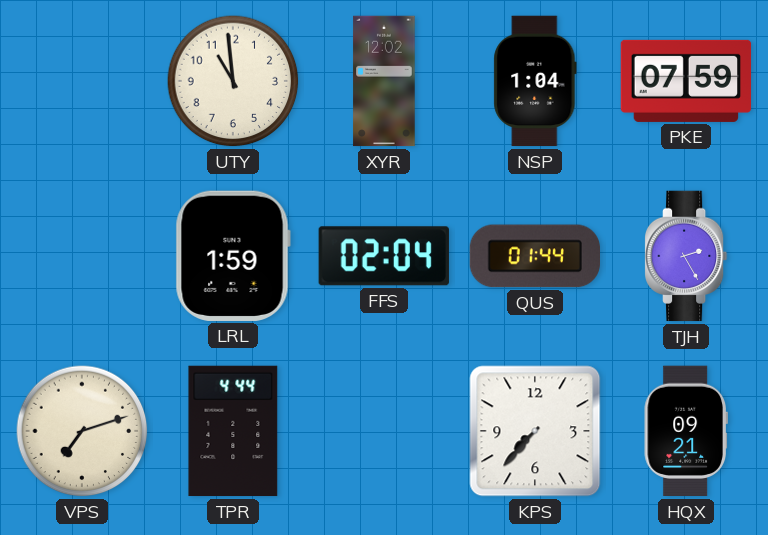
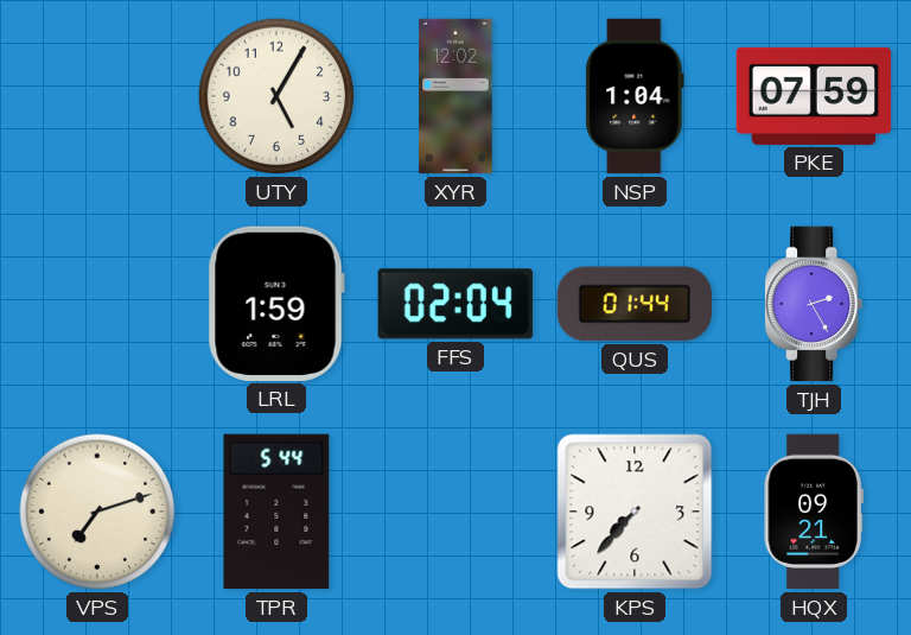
UTY: 10:59 -> 5:05
TPR: 4:44 -> 5:44
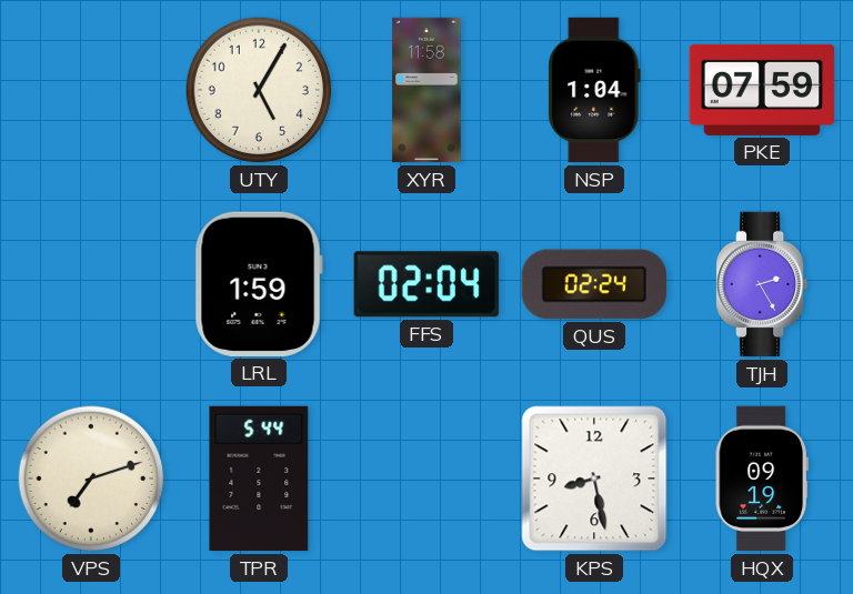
XYR: 12:02 -> 11:58
QUS: 01:44 -> 02:24
KPS: 7:37 -> 8:28
HQX: 09:21 -> 09:19
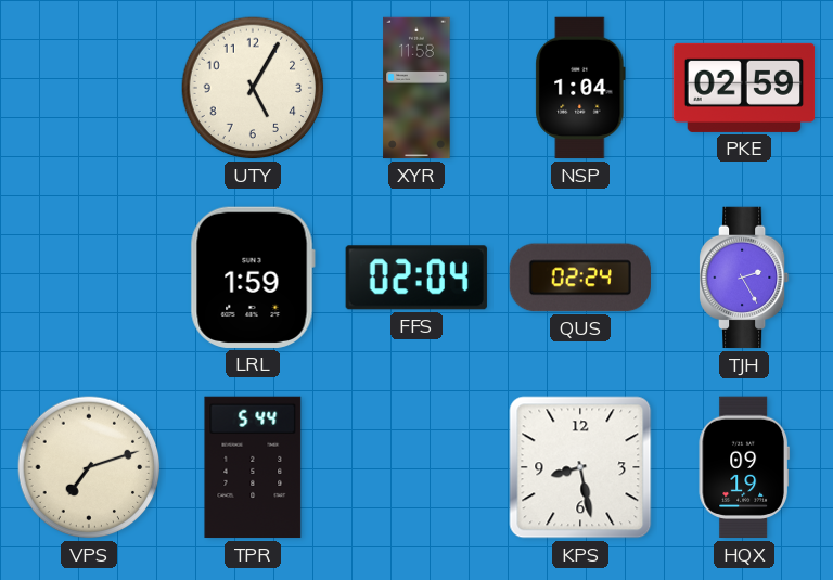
PKE: 07:59 -> 02:59
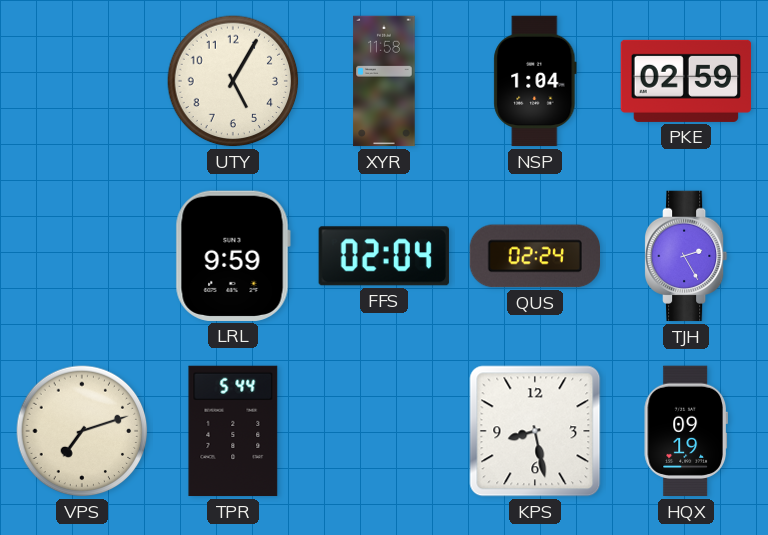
LRL: 1:59 -> 9:59
